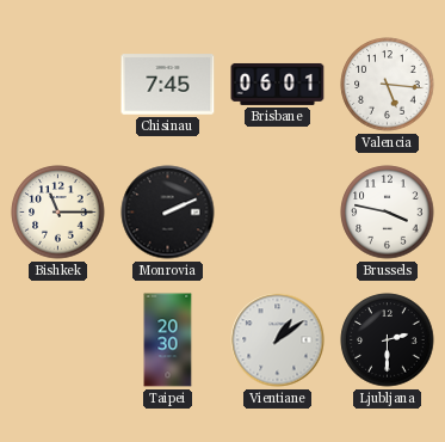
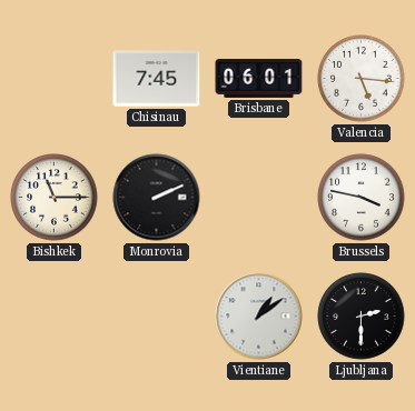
Taipei: 20:30 -> none
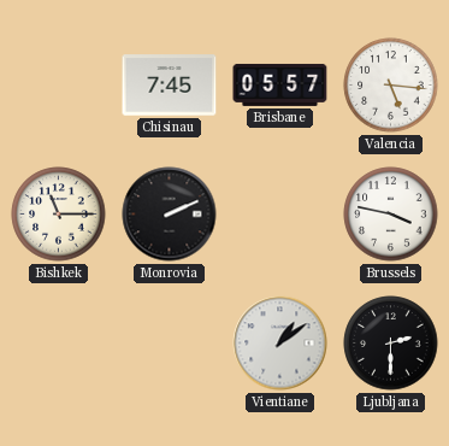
Brisbane: 06:01 -> 05:57
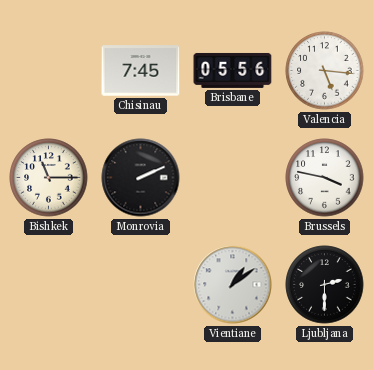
Brisbane: 05:57 -> 05:56
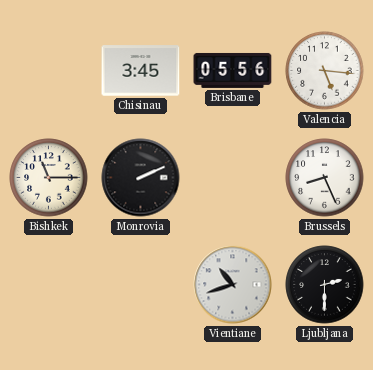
Chisinau: 7:45 -> 3:45
Brussels: 3:47 -> 8:26
Vientiane: 1:09 -> 10:42
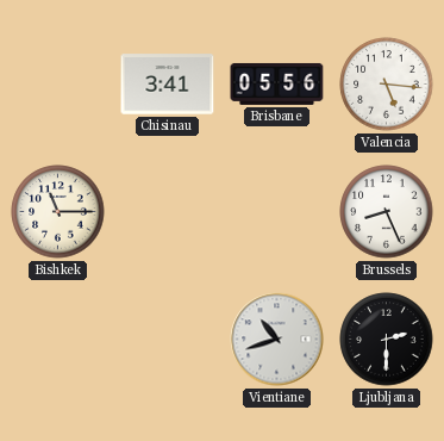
Chisinau: 3:45 -> 3:41
Monrovia: 2:11 -> none
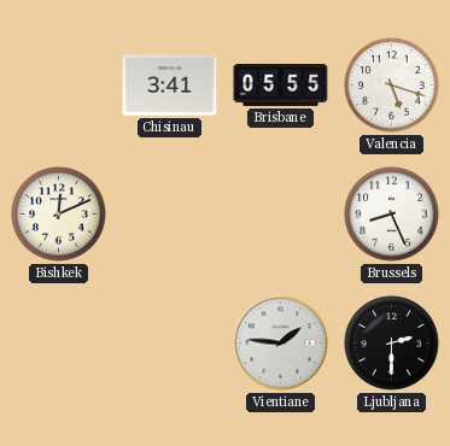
Brisbane: 05:56 -> 05:55
Valencia: 5:16 -> 5:18
Bishkek: 11:15 -> 12:11
Vientiane: 10:42 -> 1:46
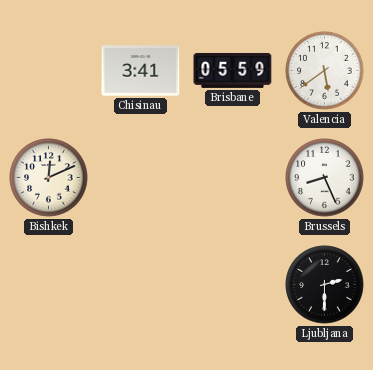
Brisbane: 05:55 -> 05:59
Valencia: 5:18 -> 5:39
Vientiane: 1:46 -> none
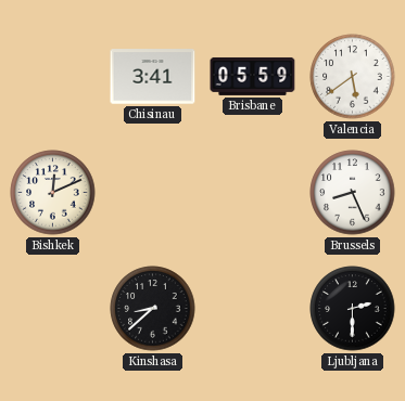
Kinshasa: none -> 8:38
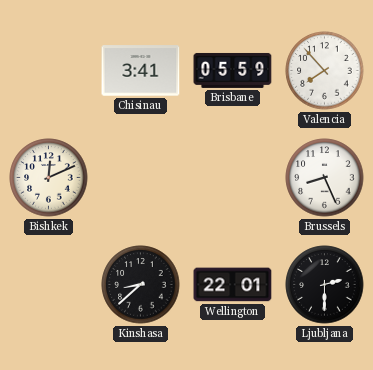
Valencia: 5:39 -> 7:53
Wellington: none -> 22:01
